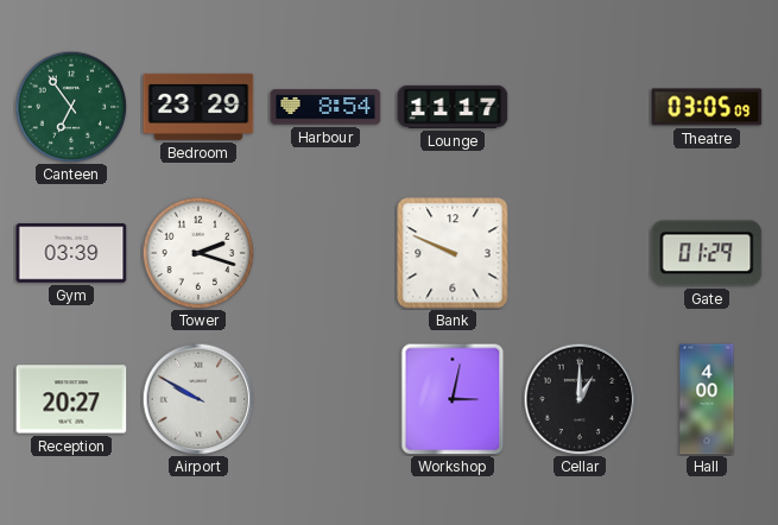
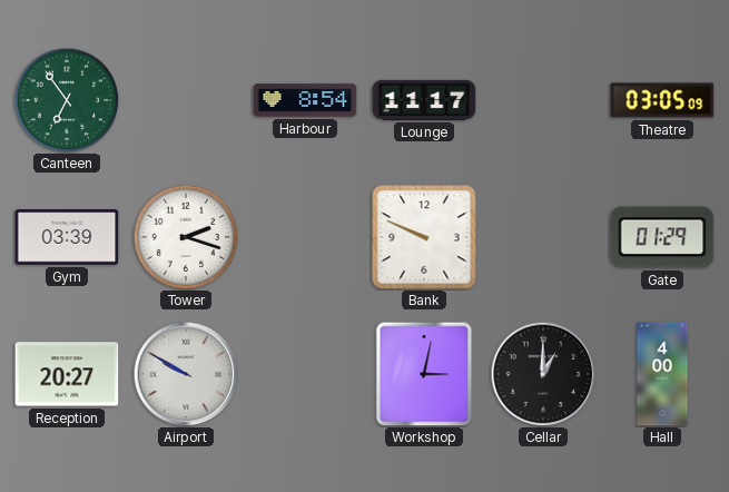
Bedroom: 23:29 -> none
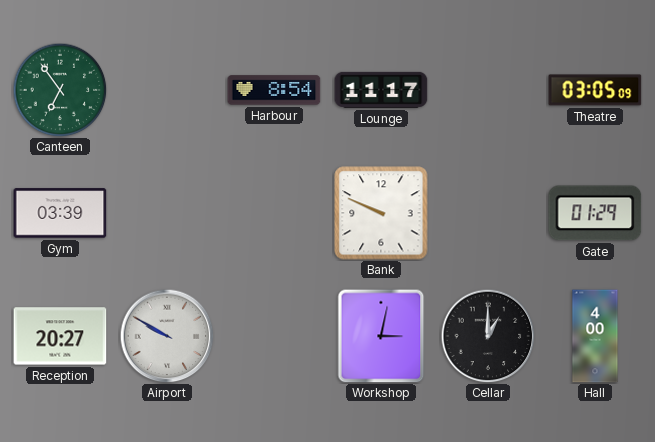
Tower: 2:18 -> none
